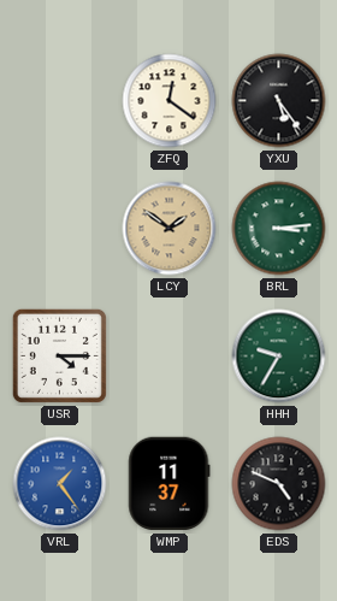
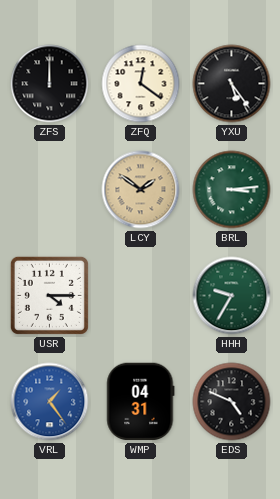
ZFS: none -> 12:00
WMP: 11:37 -> 04:31
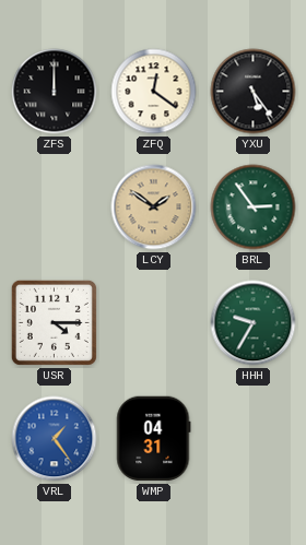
BRL: 3:14 -> 2:54
EDS: 4:49 -> none
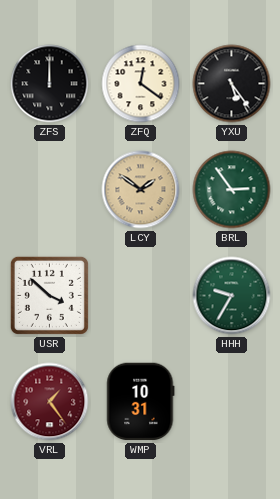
USR: 4:15 -> 3:52
VRL dial: blue -> burgundy
WMP: 04:31 -> 10:31
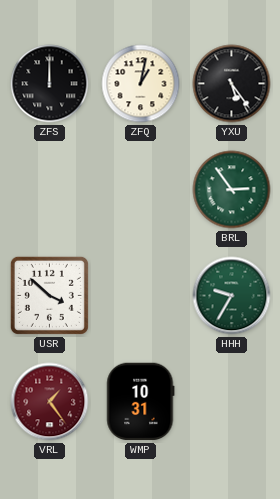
ZFQ: 12:21 -> 1:02
LCY: 1:51 -> none
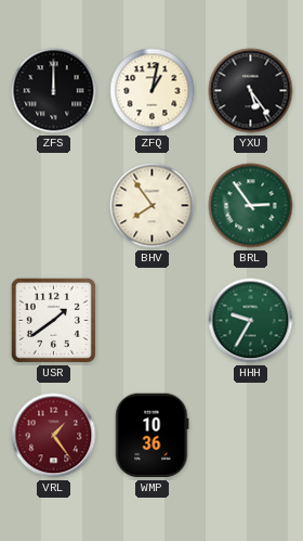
BHV: none -> 7:54
USR: 3:52 -> 1:39
WMP: 10:31 -> 10:36
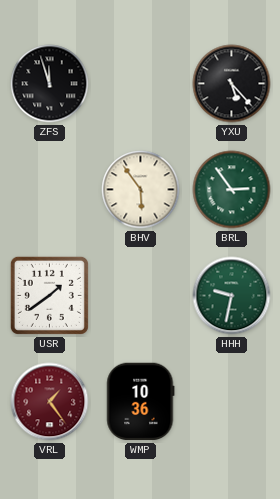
ZFS: 12:00 -> 11:57
ZFQ: 1:02 -> none
YXU: 5:24 -> 5:23
BHV: 7:54 -> 5:54
HHH: 9:35 -> 9:32
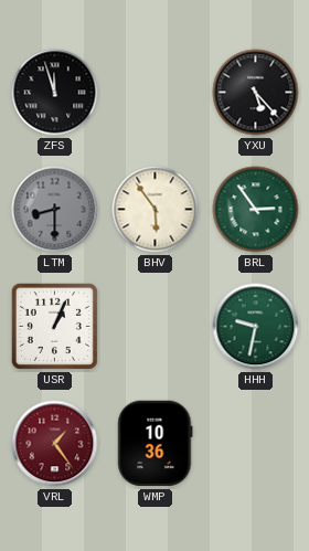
LTM: none -> 8:30
USR: 1:39 -> 1:04
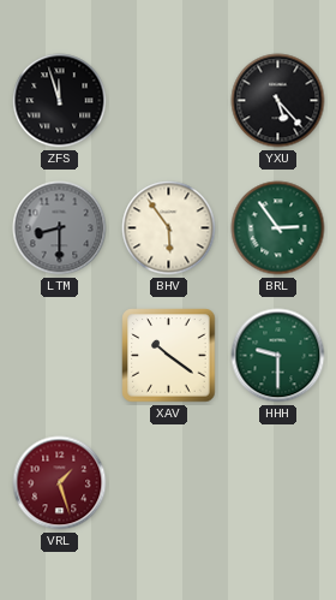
USR: 1:04 -> none
XAV: none -> 10:21
HHH: 9:32 -> 9:30
VRL: 1:24 -> 1:27
WMP: 10:36 -> none
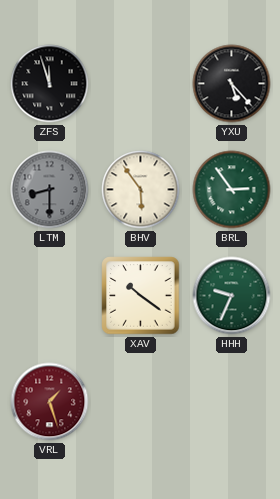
HHH: 9:30 -> 9:34
